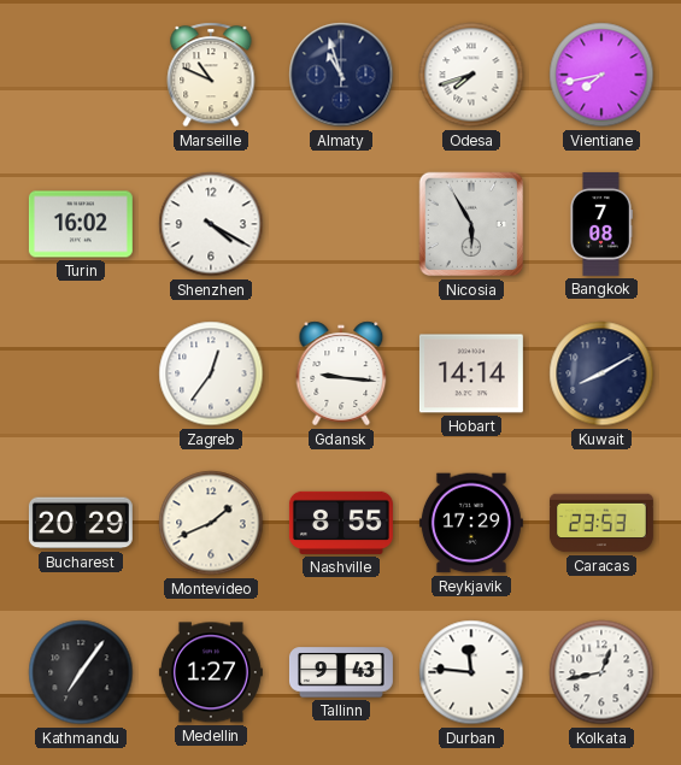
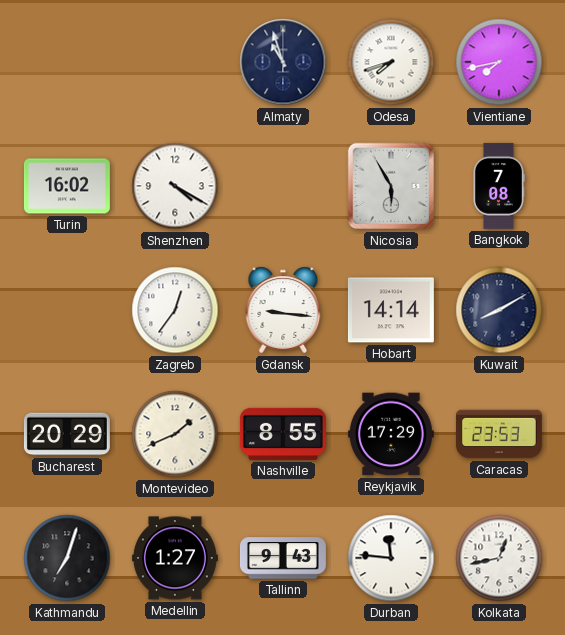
Marseille: 10:49 -> none
Kathmandu: 7:06 -> 7:03
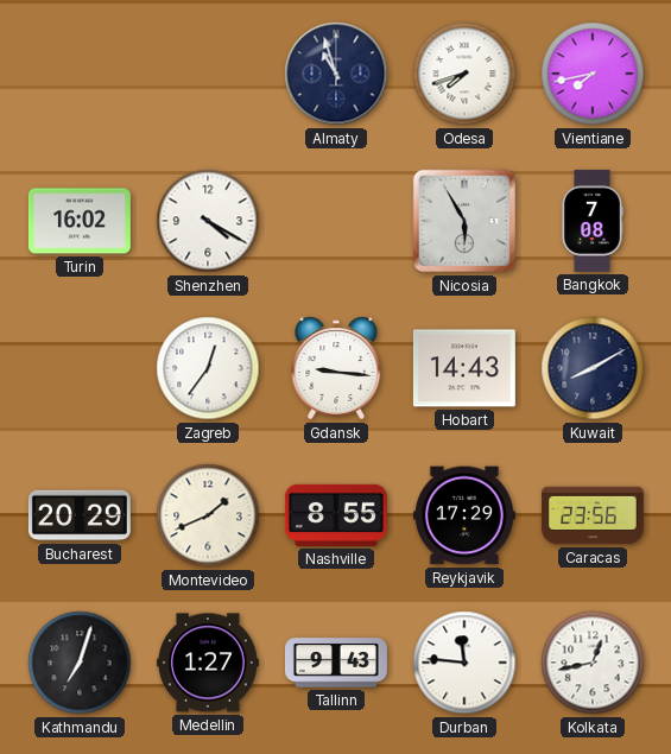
Hobart: 14:14 -> 14:43
Caracas: 23:53 -> 23:56
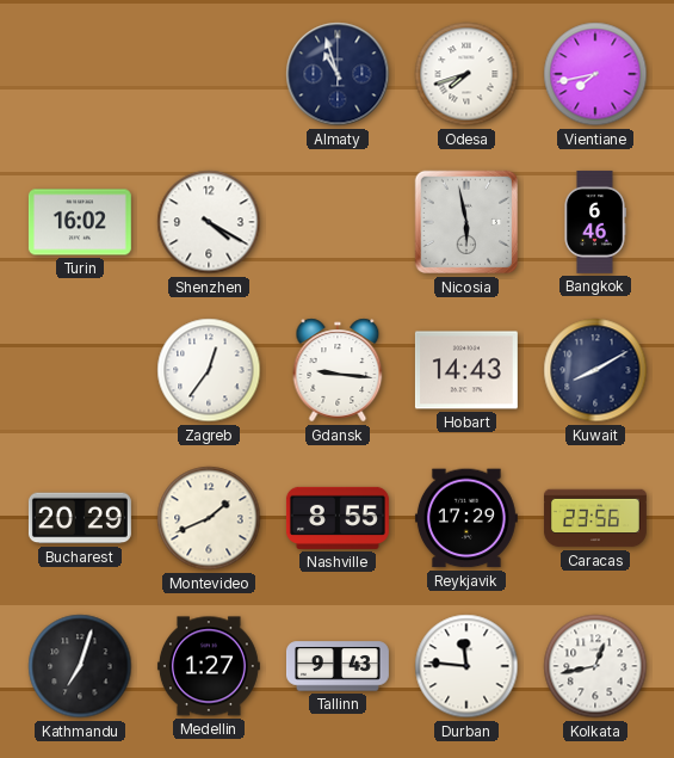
Nicosia: 5:55 -> 5:58
Bangkok: 7:08 -> 6:46
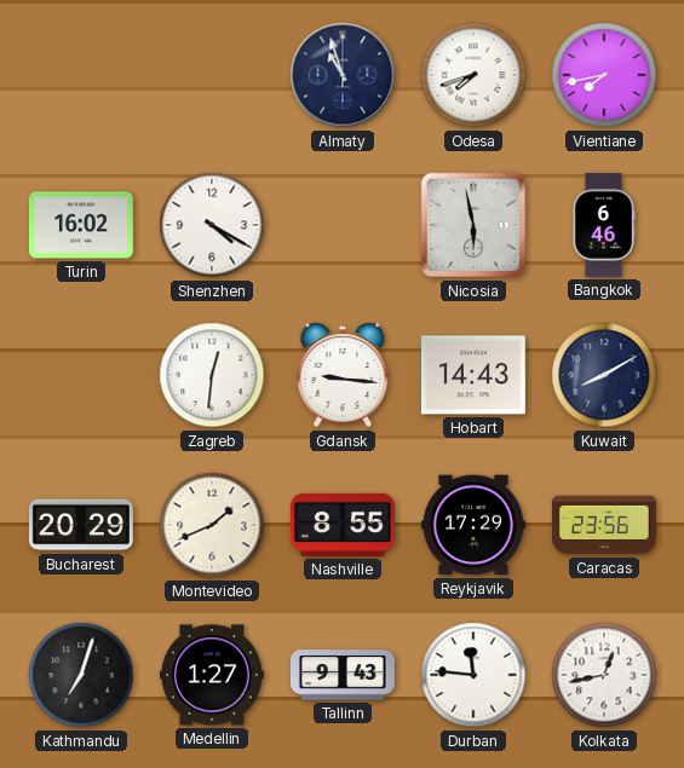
Zagreb: 12:36 -> 12:31
